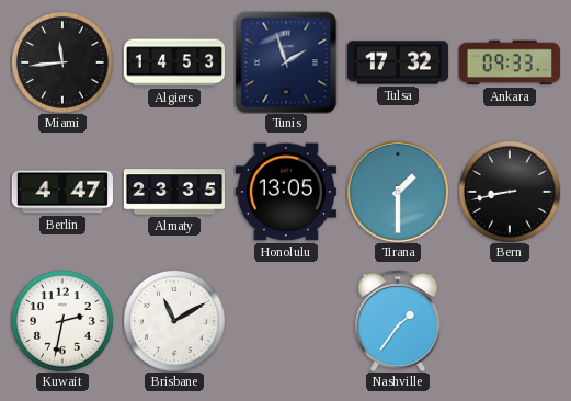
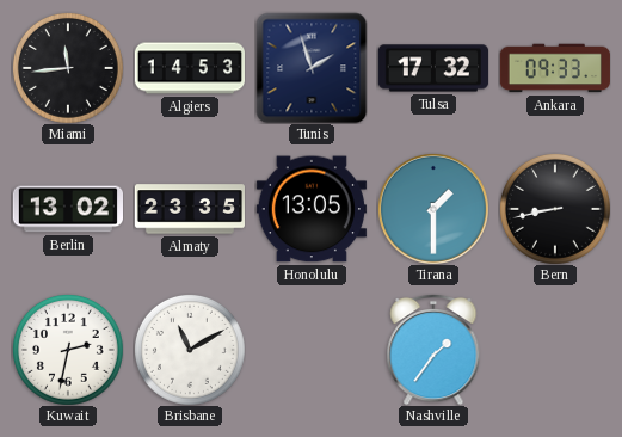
Berlin: 4:47 -> 13:02
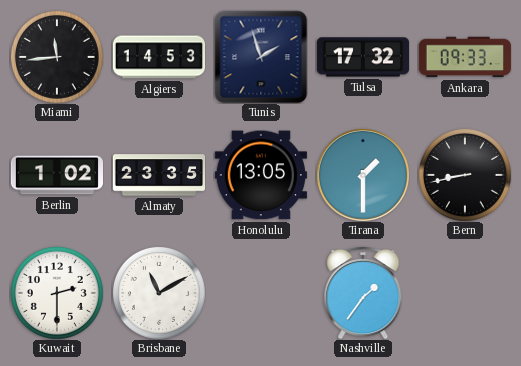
Berlin: 13:02 -> 1:02
Kuwait: 2:32 -> 2:30
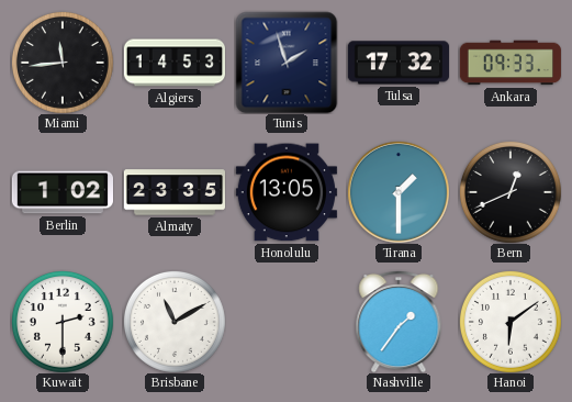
Bern: 8:43 -> 12:41
Hanoi: none -> 6:09
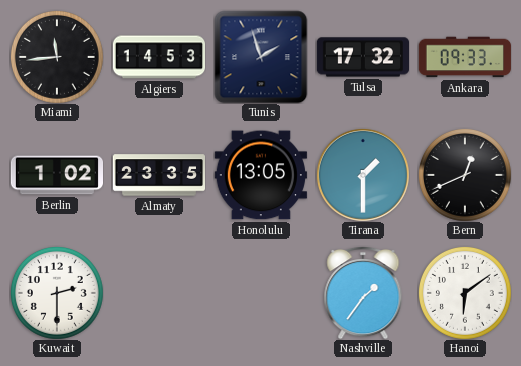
Brisbane: 11:10 -> none
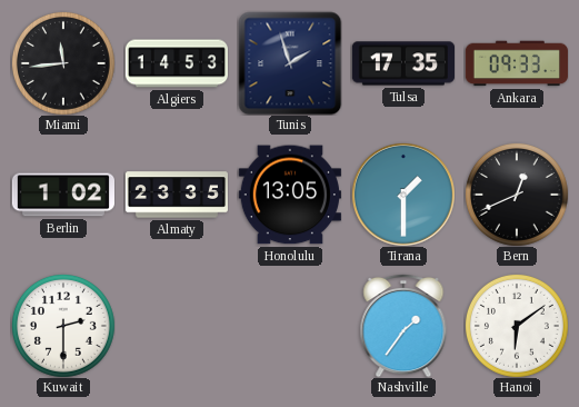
Tulsa: 17:32 -> 17:35
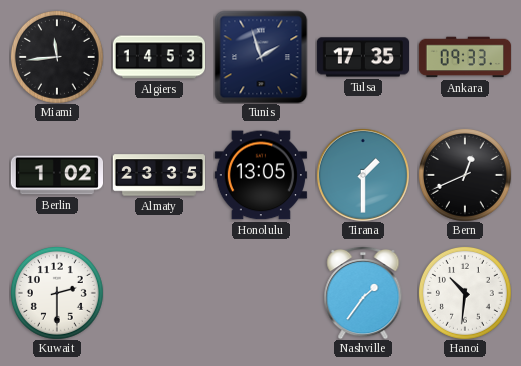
Hanoi: 6:09 -> 10:31
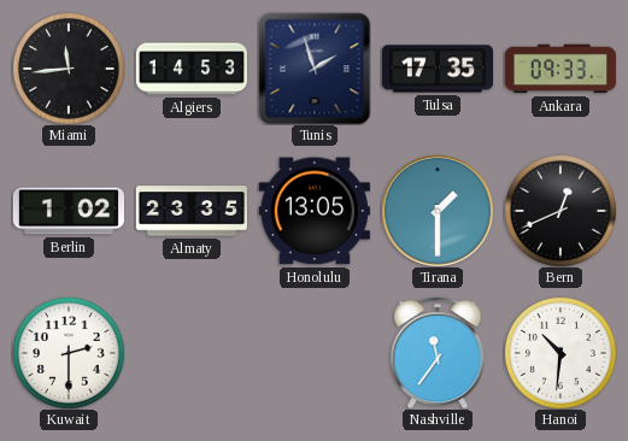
Nashville: 1:36 -> 11:36
